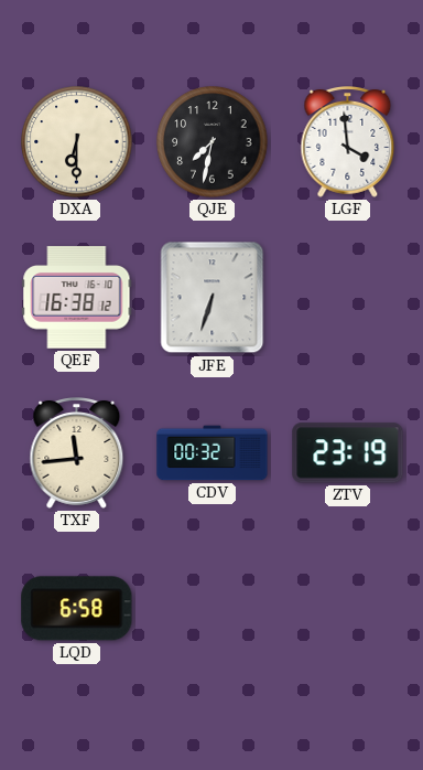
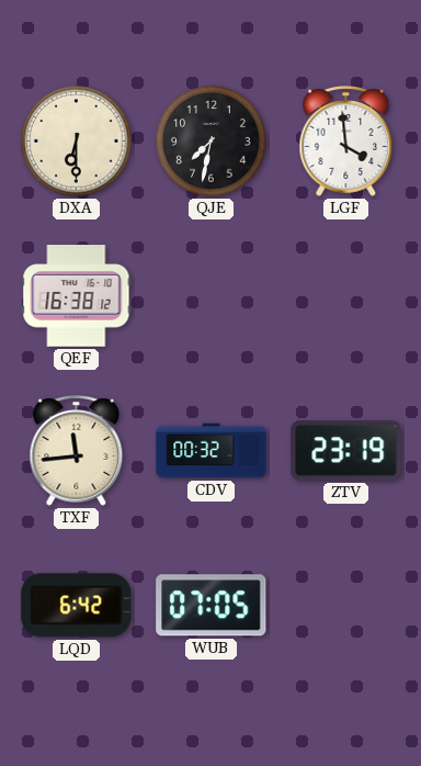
JFE: 6:33 -> none
LQD: 6:58 -> 6:42
WUB: none -> 07:05
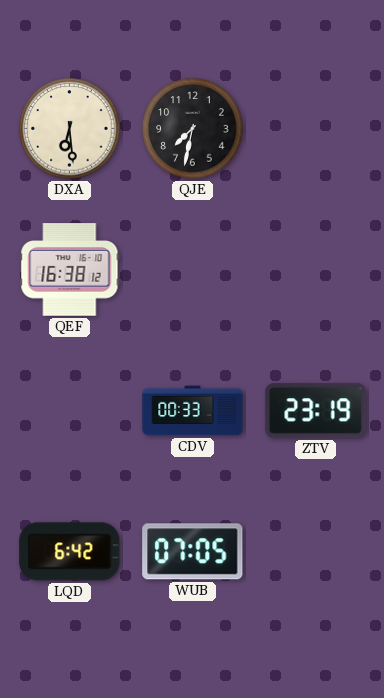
DXA: 6:30 -> 6:29
LGF: 3:59 -> none
TXF: 11:44 -> none
CDV: 00:32 -> 00:33
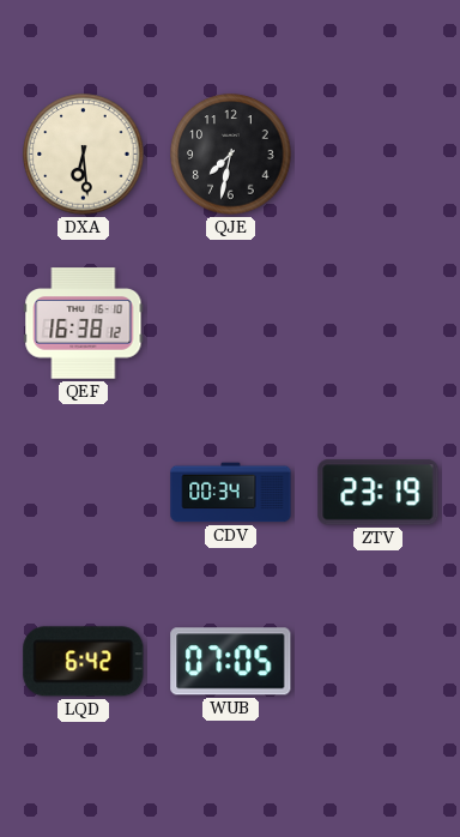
CDV: 00:33 -> 00:34
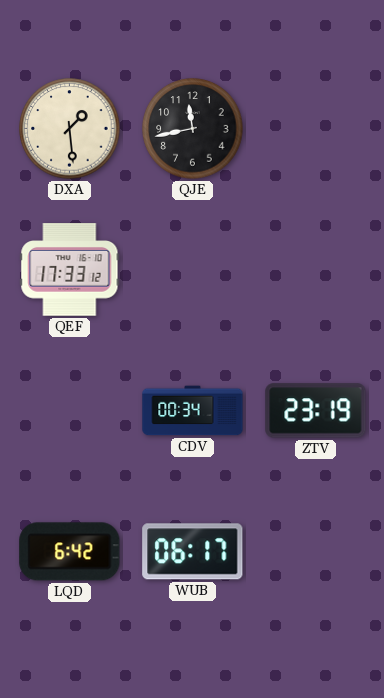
DXA: 6:29 -> 1:29
QJE: 7:32 -> 11:43
QEF: 16:38 -> 17:33
WUB: 07:05 -> 06:17
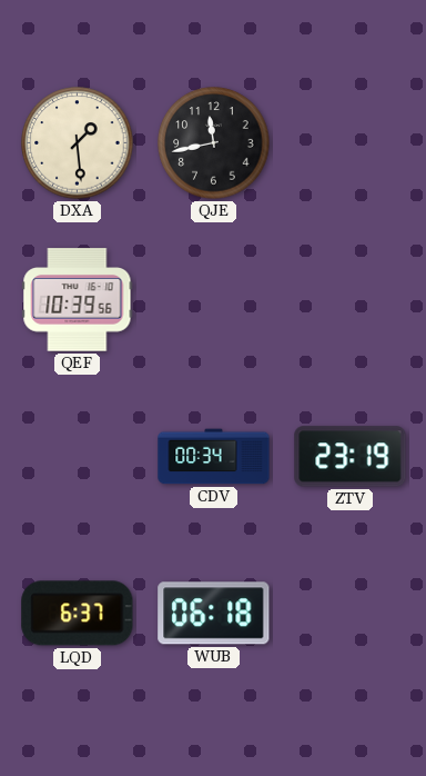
QEF: 17:33 -> 10:39
LQD: 6:42 -> 6:37
WUB: 06:17 -> 06:18
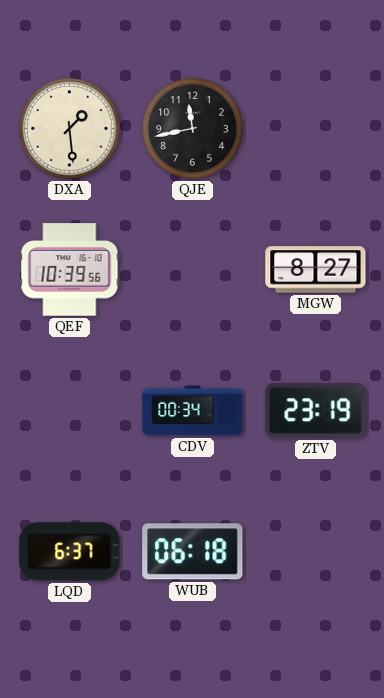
MGW: none -> 8:27
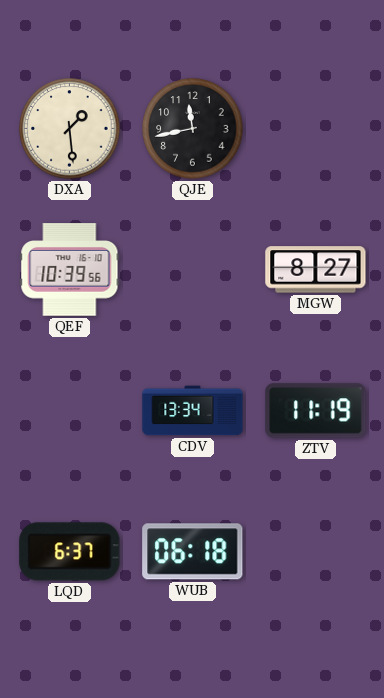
CDV: 00:34 -> 13:34
ZTV: 23:19 -> 11:19
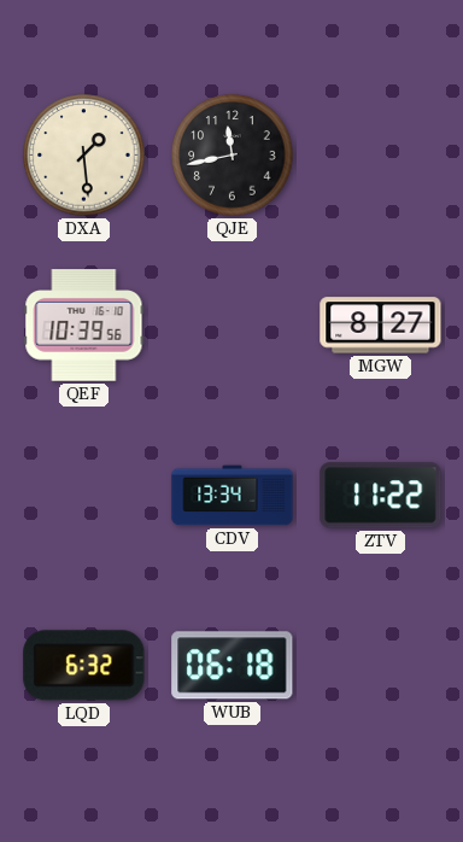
ZTV: 11:19 -> 11:22
LQD: 6:37 -> 6:32
